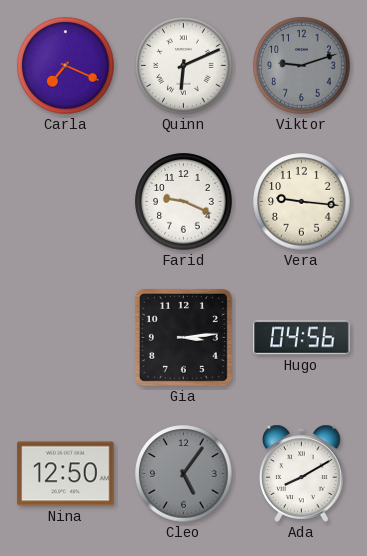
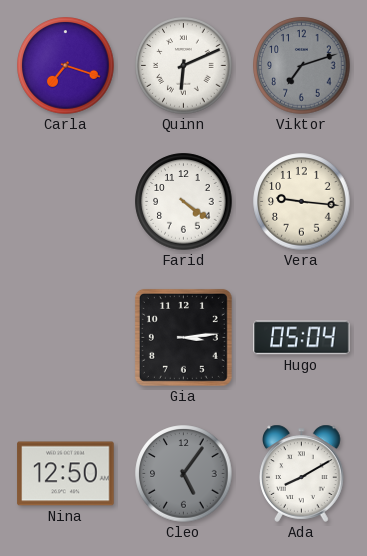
Carla: 7:19 -> 7:18
Viktor: 9:12 -> 7:12
Farid: 9:19 -> 4:21
Hugo: 04:56 -> 05:04
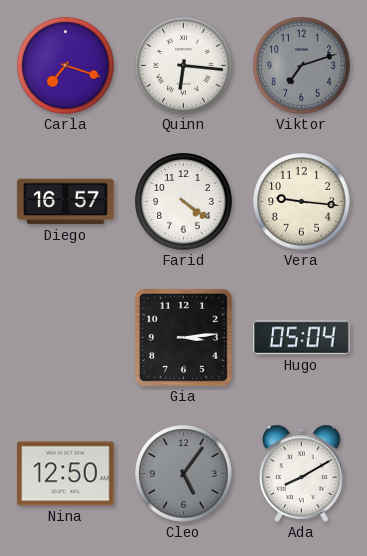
Quinn: 6:11 -> 6:16
Diego: none -> 16:57
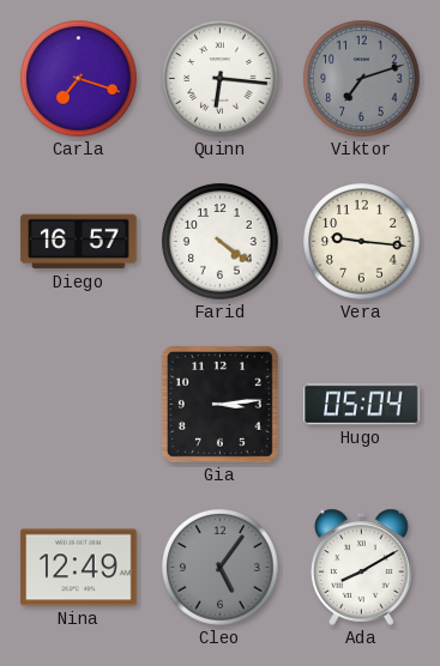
Nina: 12:50 -> 12:49
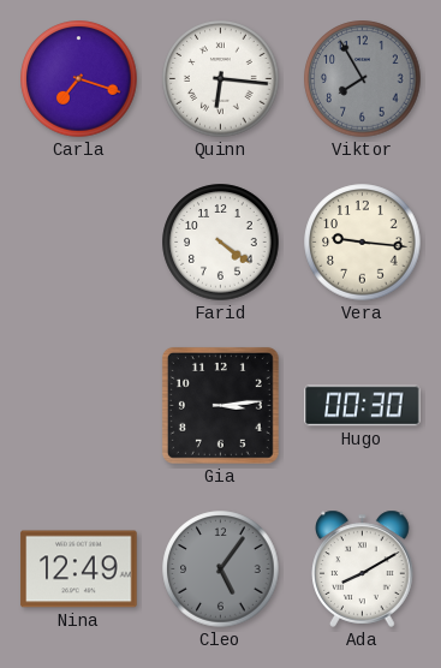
Viktor: 7:12 -> 7:55
Diego: 16:57 -> none
Hugo: 05:04 -> 00:30
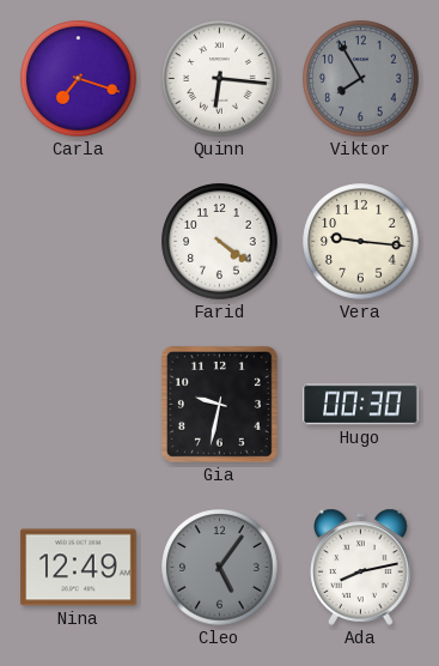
Gia: 3:14 -> 9:32
Ada: 8:10 -> 8:13
